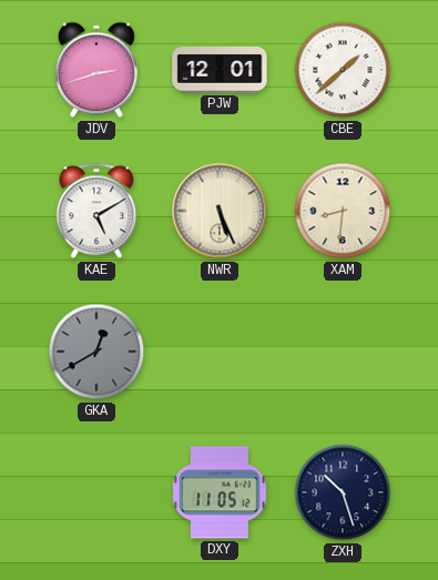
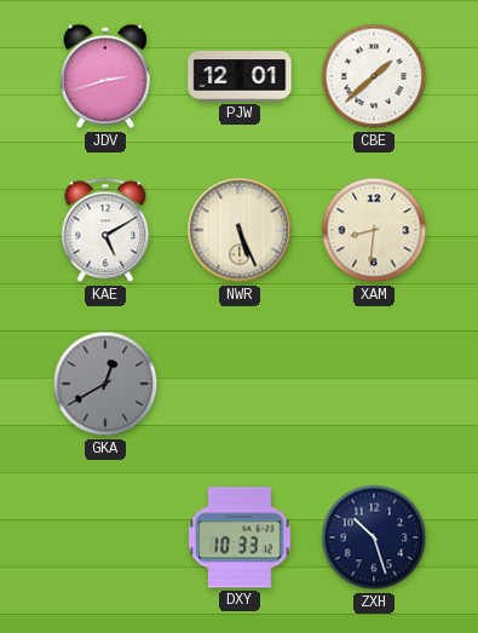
DXY: 11:05 -> 10:33
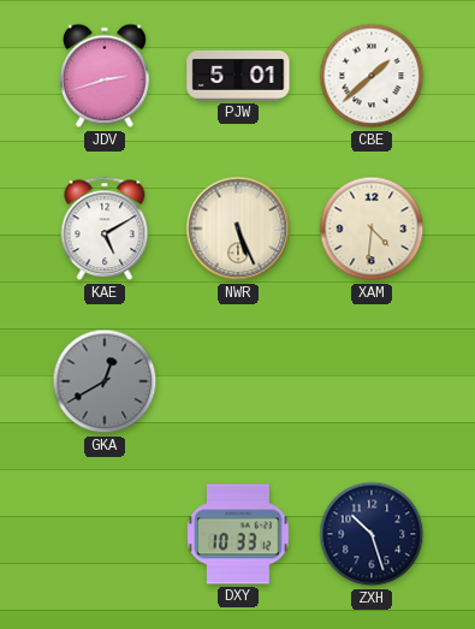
PJW: 12:01 -> 5:01
XAM: 8:31 -> 4:31
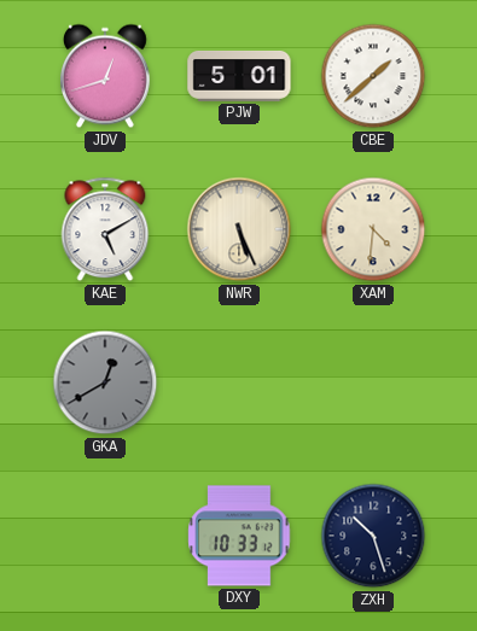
JDV: 2:42 -> 12:42
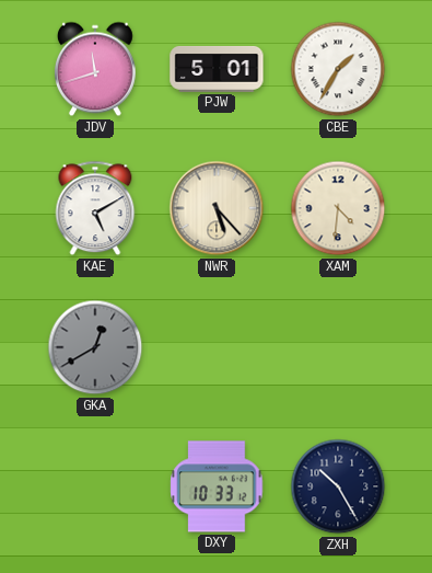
JDV: 12:42 -> 11:42
CBE: 1:38 -> 1:35
NWR: 5:26 -> 5:23
ZXH: 10:27 -> 10:25
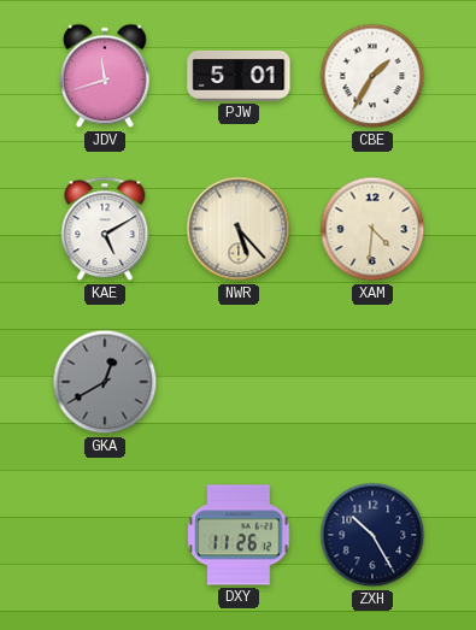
DXY: 10:33 -> 11:26
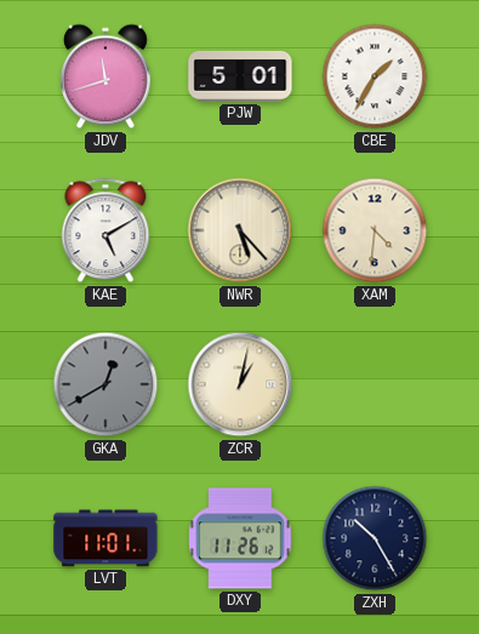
ZCR: none -> 1:02
LVT: none -> 11:01
